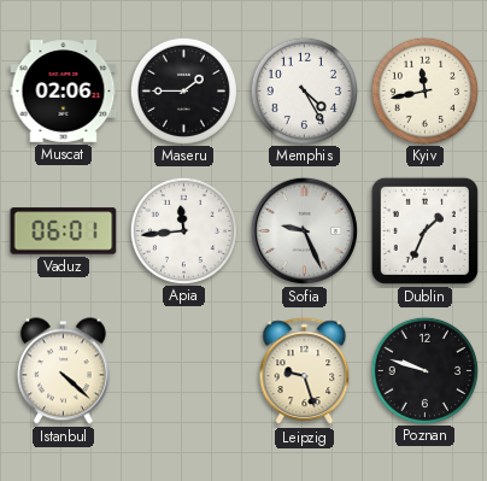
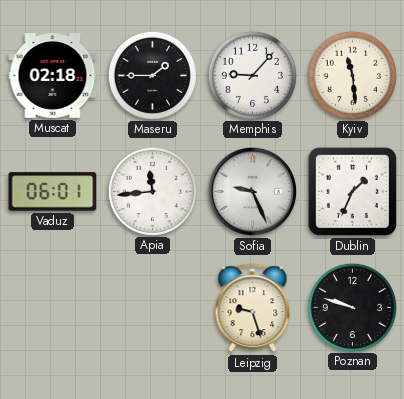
Muscat: 02:06 -> 02:18
Memphis: 4:25 -> 9:07
Kyiv: 11:43 -> 11:29
Istanbul: 4:22 -> none
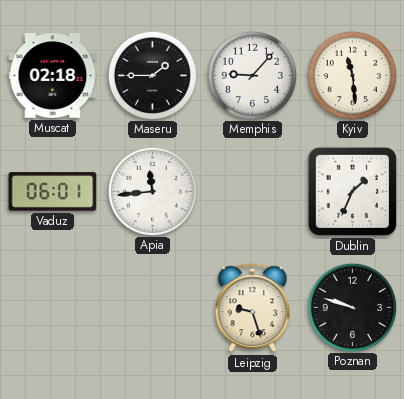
Sofia: 9:26 -> none
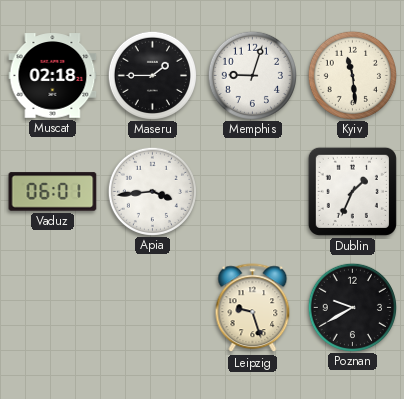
Memphis: 9:07 -> 9:03
Apia: 11:44 -> 3:44
Poznan: 9:48 -> 9:40
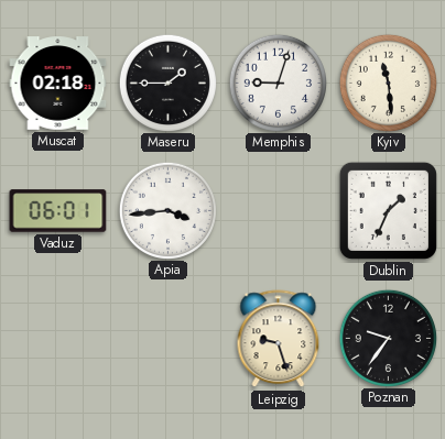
Poznan: 9:40 -> 9:36
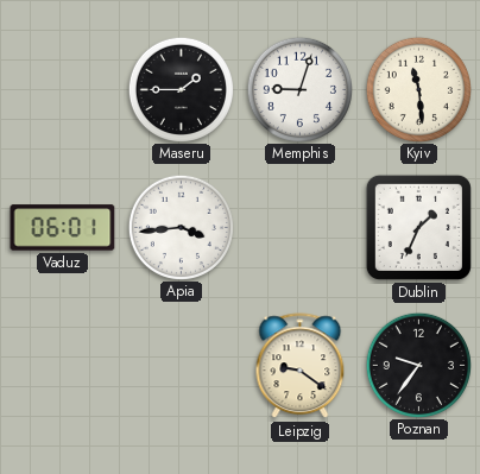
Muscat: 02:18 -> none
Leipzig: 9:27 -> 9:21
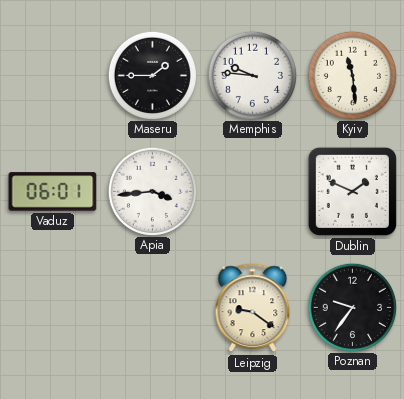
Memphis: 9:03 -> 9:46
Dublin: 1:34 -> 1:49
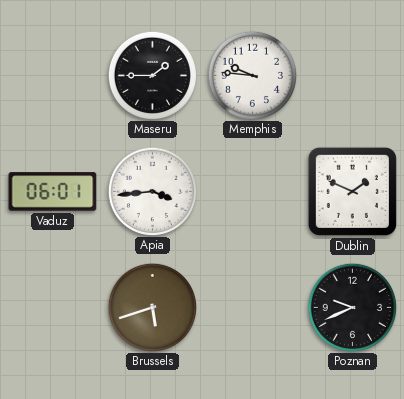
Kyiv: 11:29 -> none
Brussels: none -> 5:42
Leipzig: 9:21 -> none
Poznan: 9:36 -> 9:41
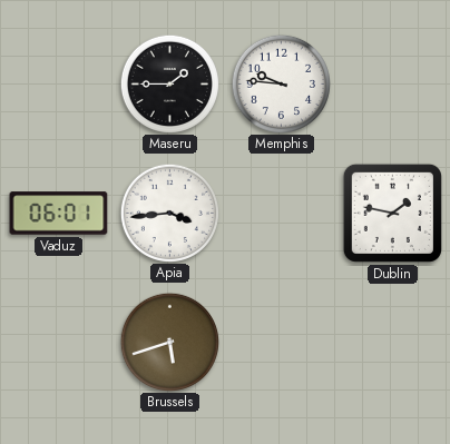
Dublin: 1:49 -> 1:47
Poznan: 9:41 -> none
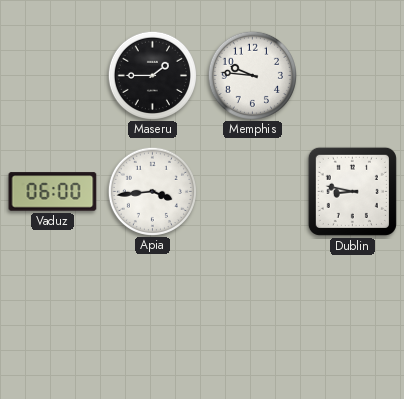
Vaduz: 06:01 -> 06:00
Dublin: 1:47 -> 8:47
Brussels: 5:42 -> none
